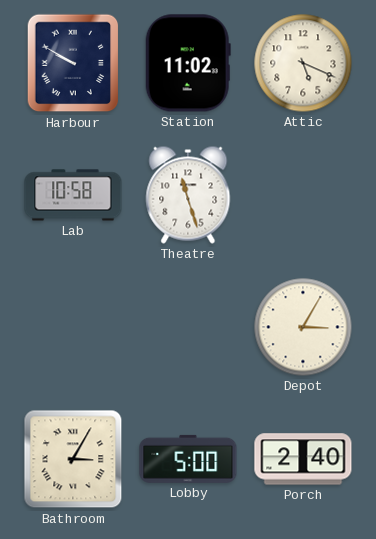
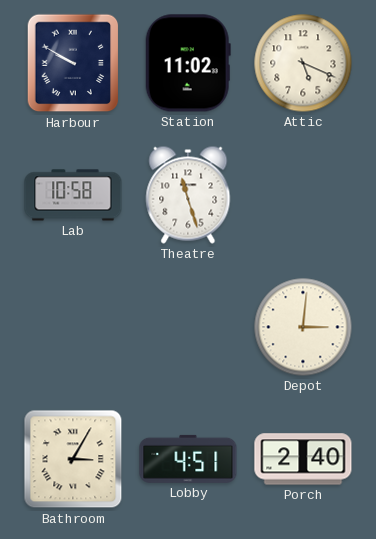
Depot: 3:05 -> 3:01
Lobby: 5:00 -> 4:51
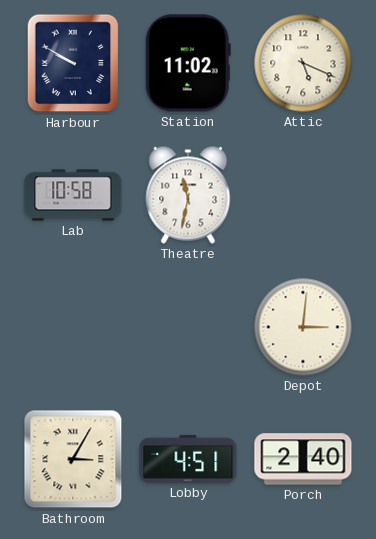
Theatre: 11:27 -> 11:32
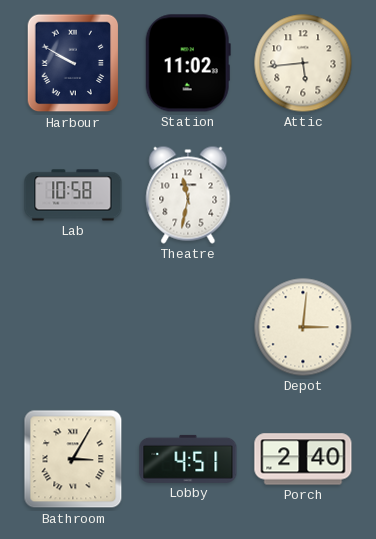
Attic: 5:19 -> 5:44
